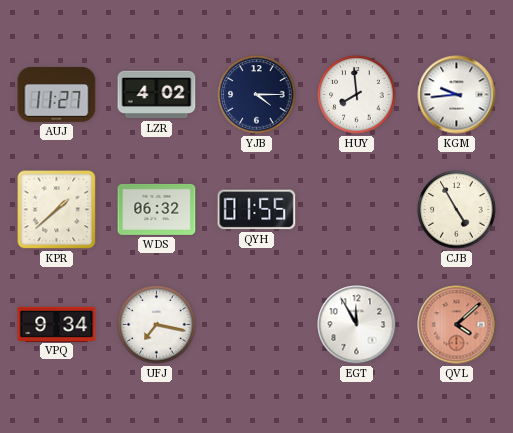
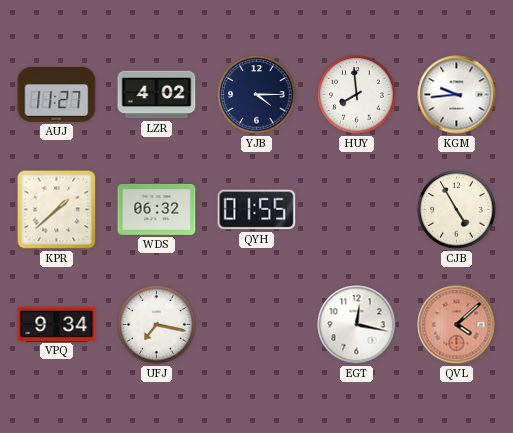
EGT: 11:55 -> 12:17
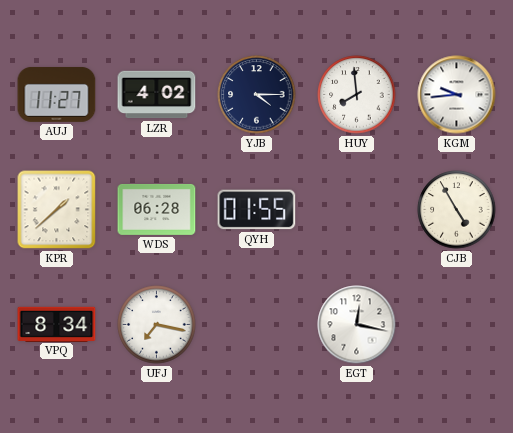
WDS: 06:32 -> 06:28
VPQ: 9:34 -> 8:34
QVL: 4:08 -> none
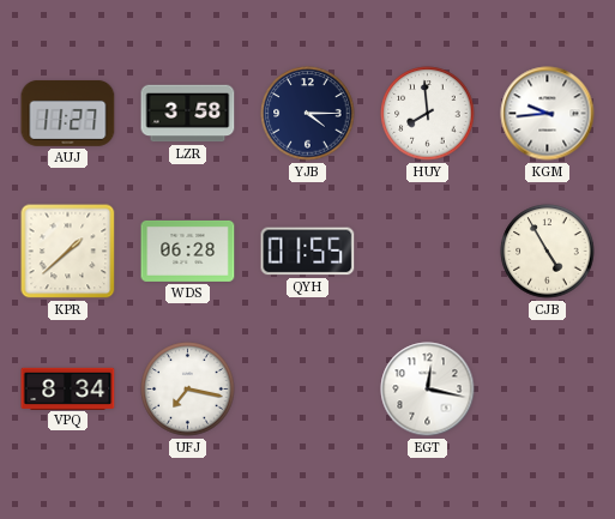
LZR: 4:02 -> 3:58
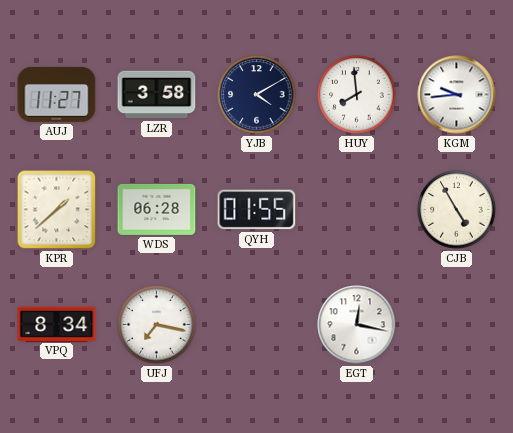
YJB: 4:15 -> 4:10
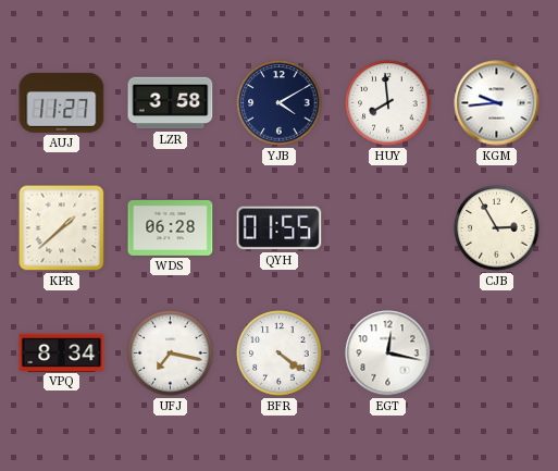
CJB: 4:55 -> 2:55
BFR: none -> 4:21
